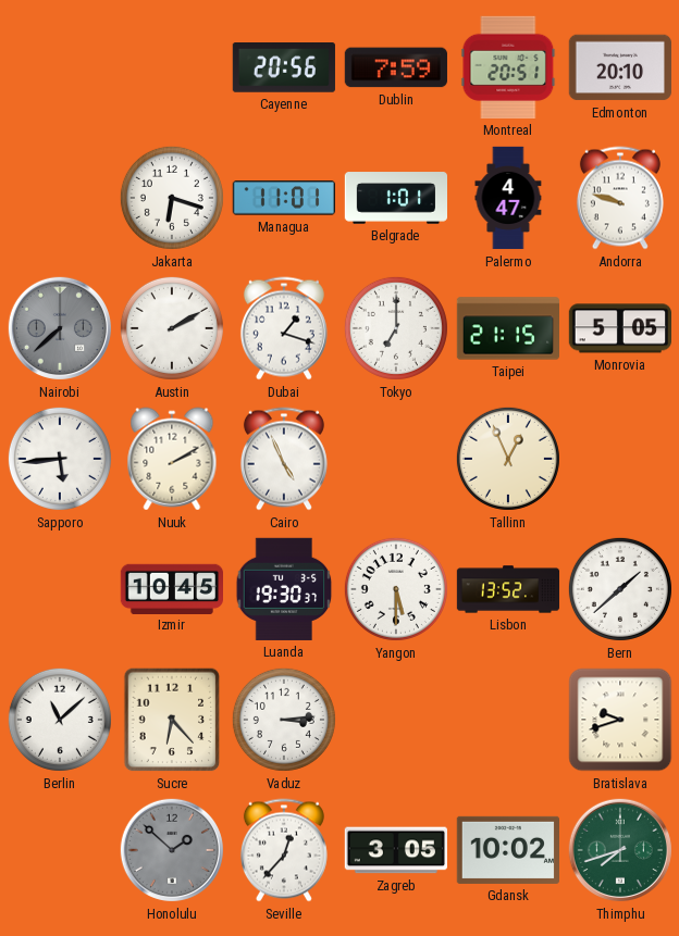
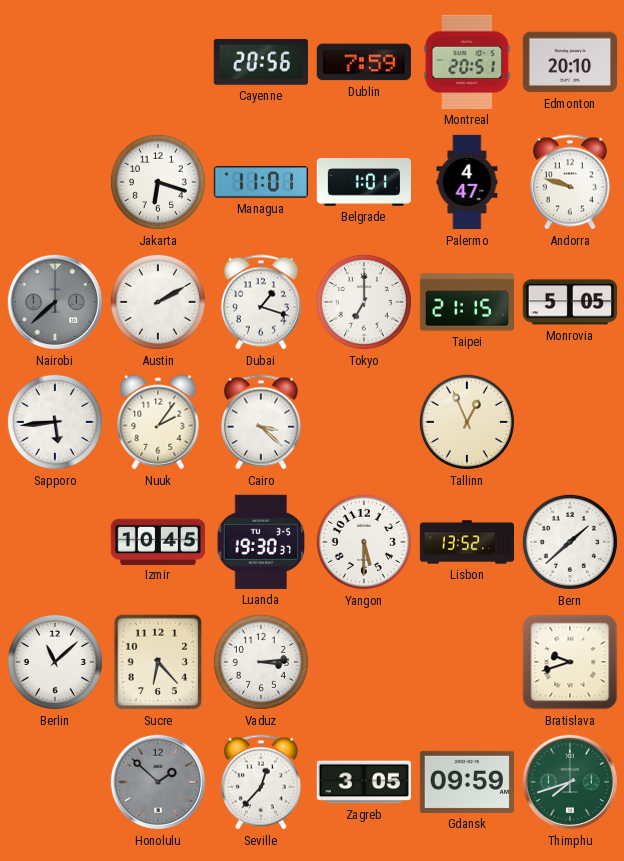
Nuuk: 2:10 -> 2:06
Cairo: 4:56 -> 3:22
Gdansk: 10:02 -> 09:59
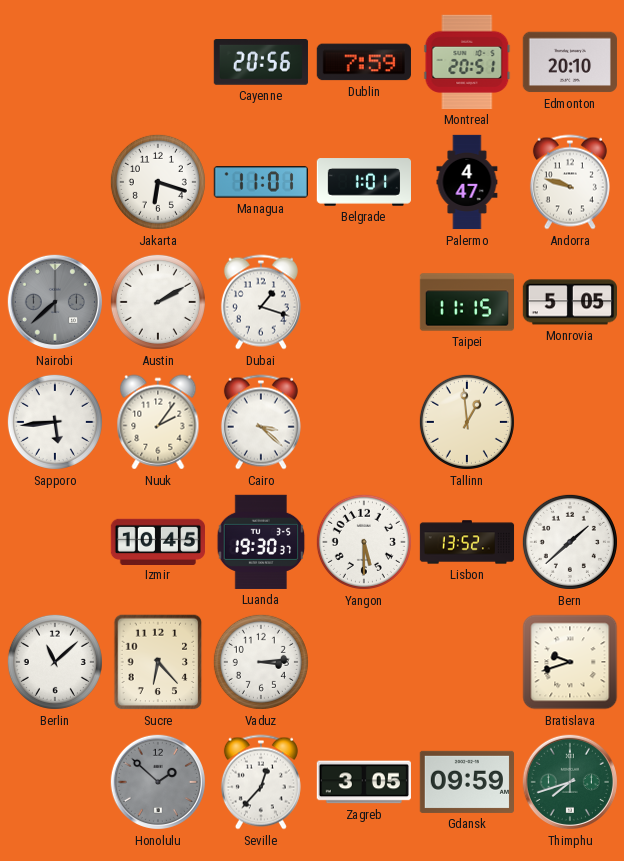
Tokyo: 7:00 -> none
Taipei: 21:15 -> 11:15
Tallinn: 12:56 -> 12:59
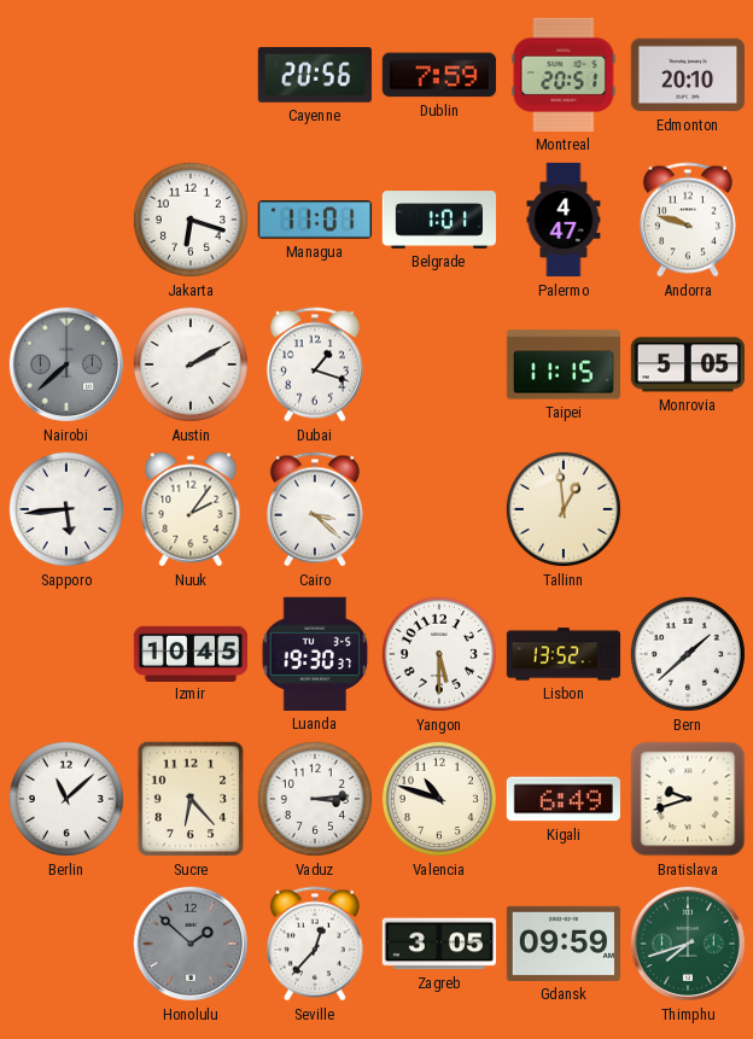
Valencia: none -> 10:48
Kigali: none -> 6:49
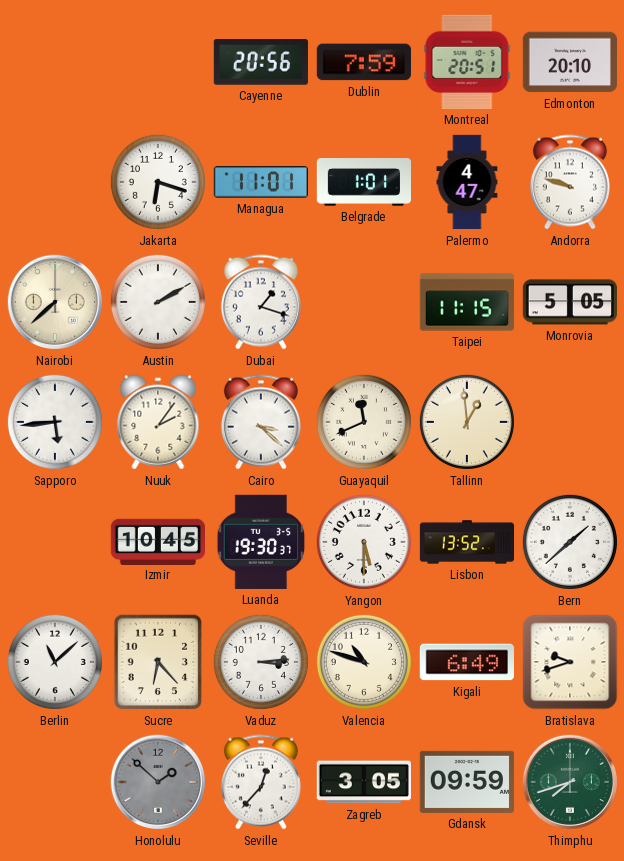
Nairobi dial: grey -> cream
Guayaquil: none -> 11:41
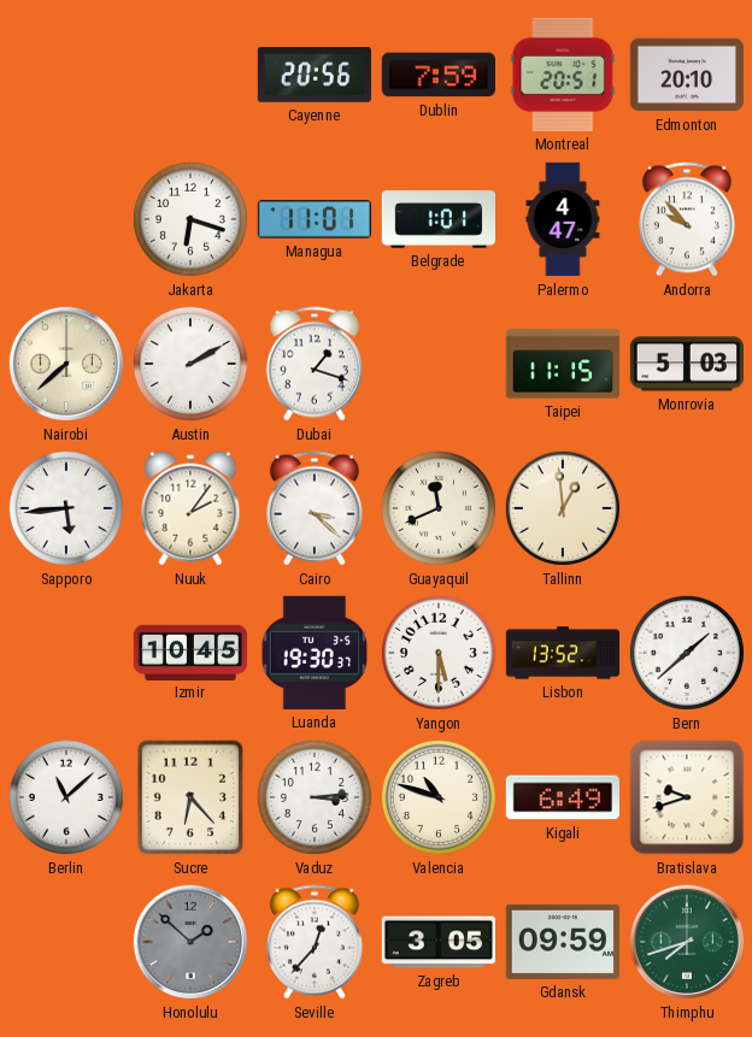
Andorra: 9:48 -> 9:53
Monrovia: 5:05 -> 5:03
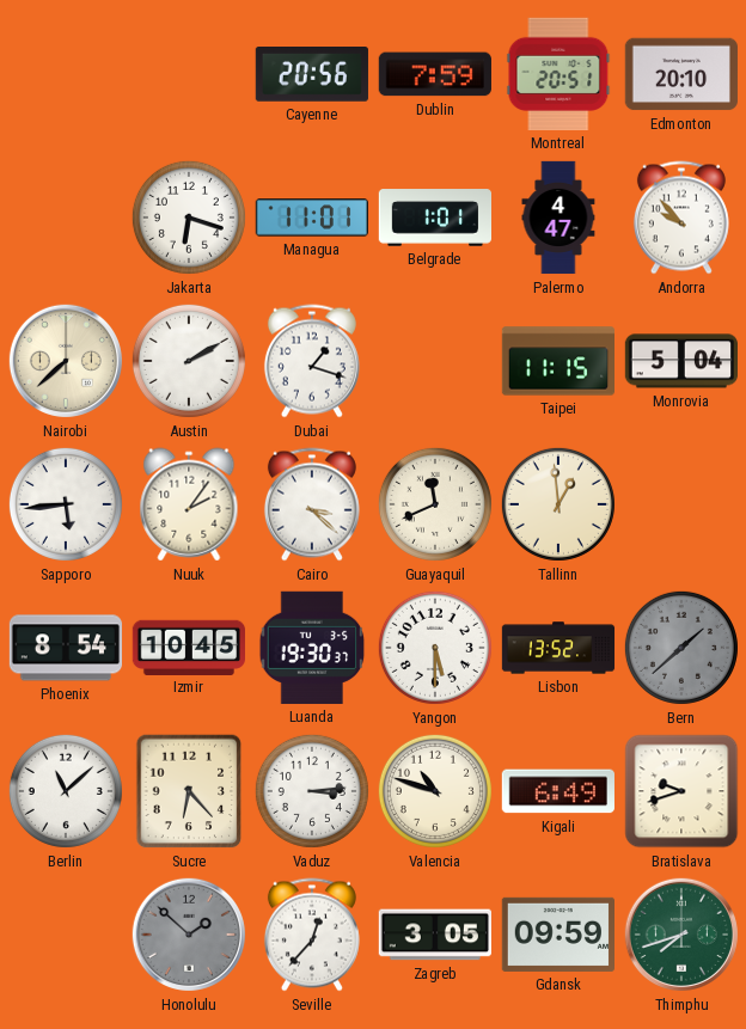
Monrovia: 5:03 -> 5:04
Phoenix: none -> 8:54
Bern dial: white -> grey
